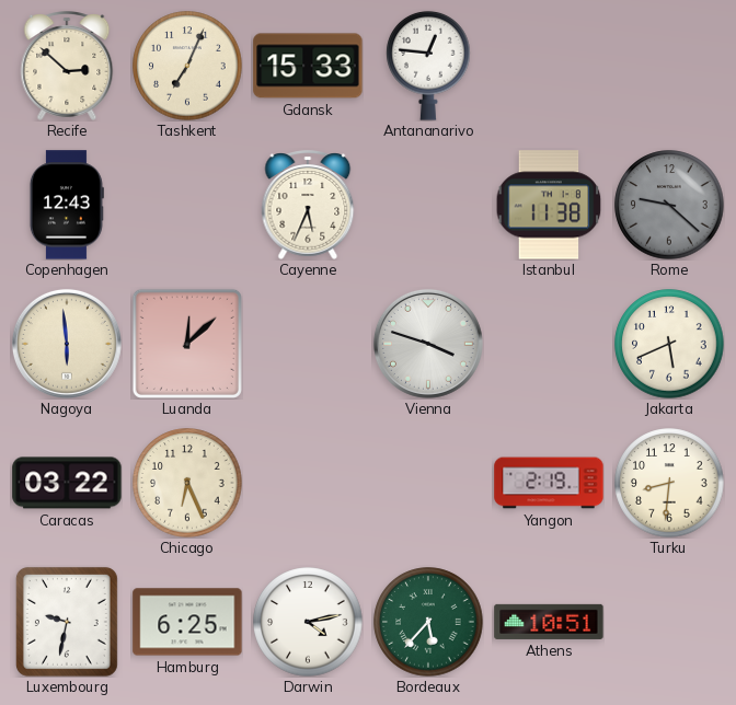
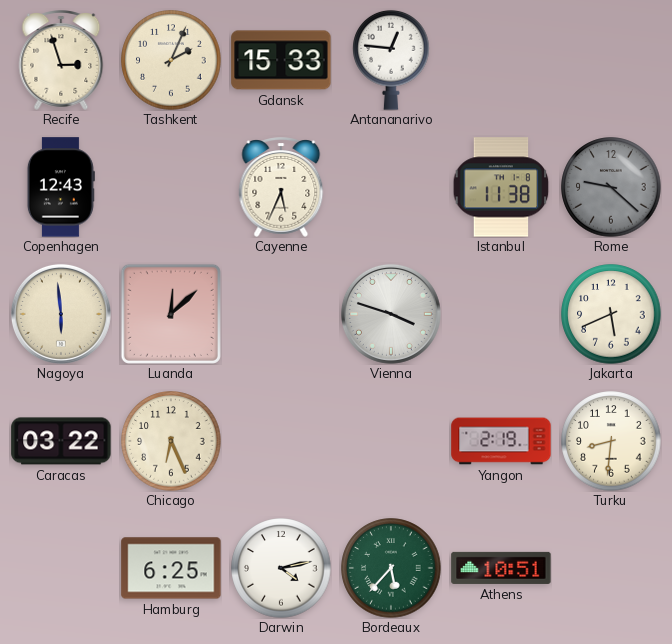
Recife: 2:52 -> 2:57
Tashkent: 7:04 -> 2:04
Luxembourg: 9:32 -> none
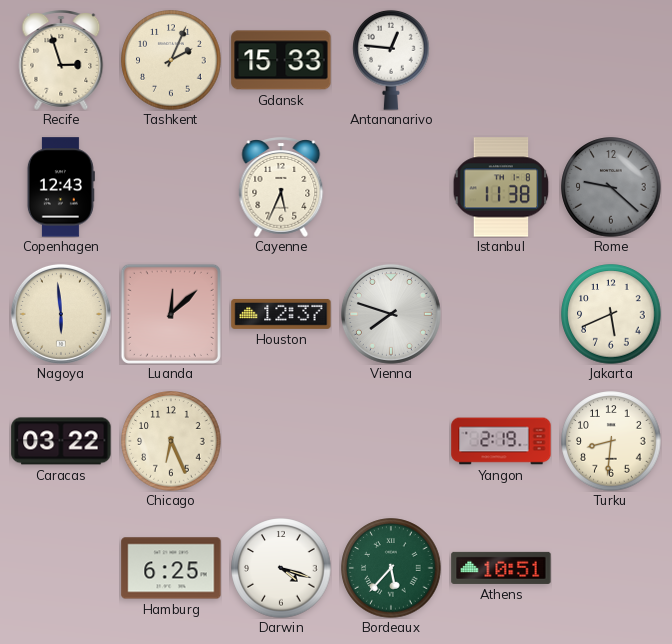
Houston: none -> 12:37
Vienna: 3:48 -> 7:48
Darwin: 4:13 -> 4:18
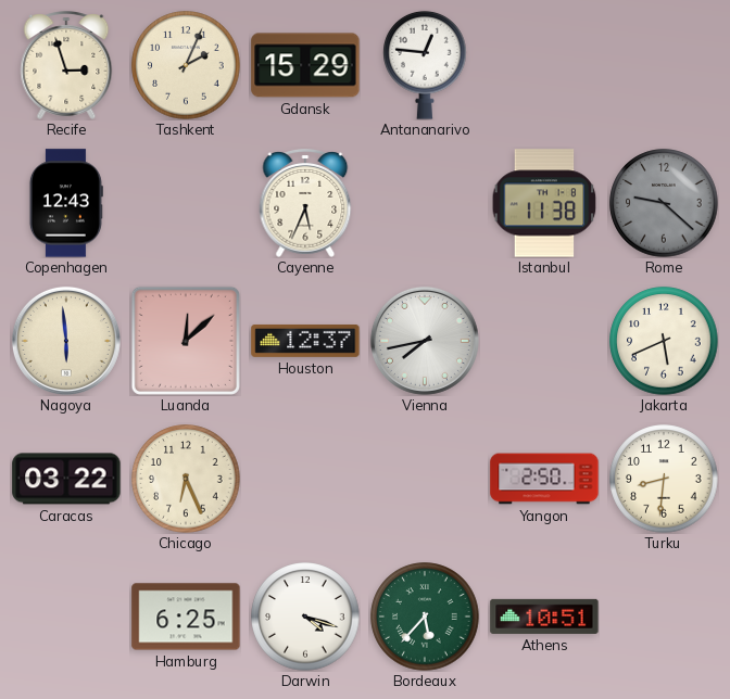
Gdansk: 15:33 -> 15:29
Vienna: 7:48 -> 7:43
Yangon: 2:19 -> 2:50
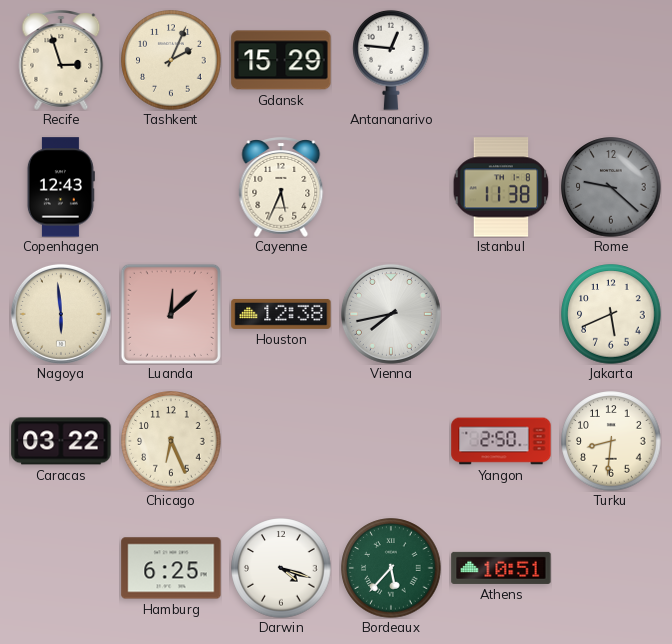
Houston: 12:37 -> 12:38
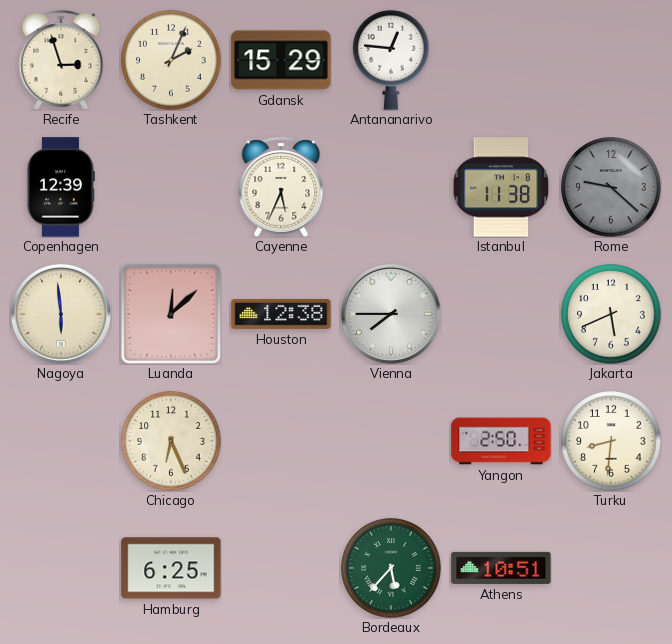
Copenhagen: 12:43 -> 12:39
Vienna: 7:43 -> 7:45
Caracas: 03:22 -> none
Darwin: 4:18 -> none
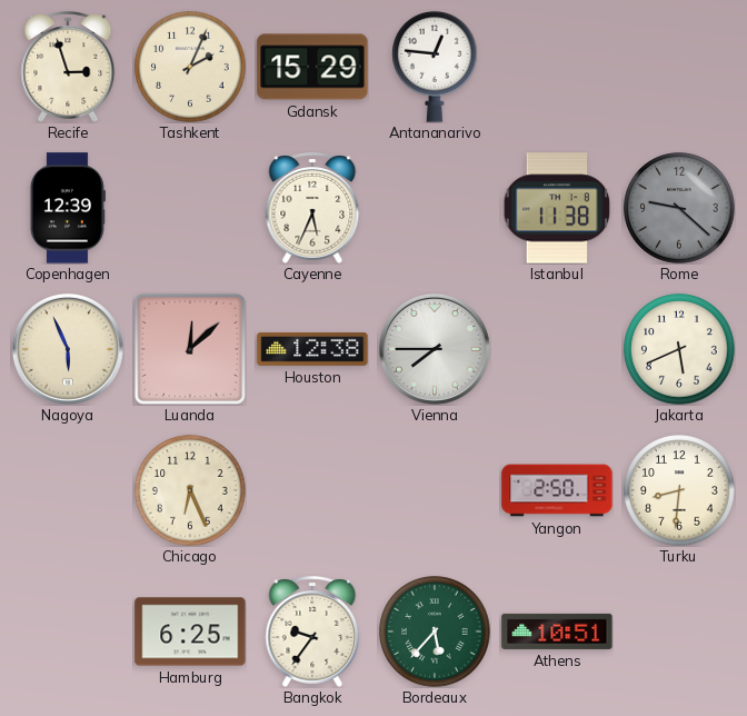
Nagoya: 5:59 -> 5:56
Bangkok: none -> 9:36
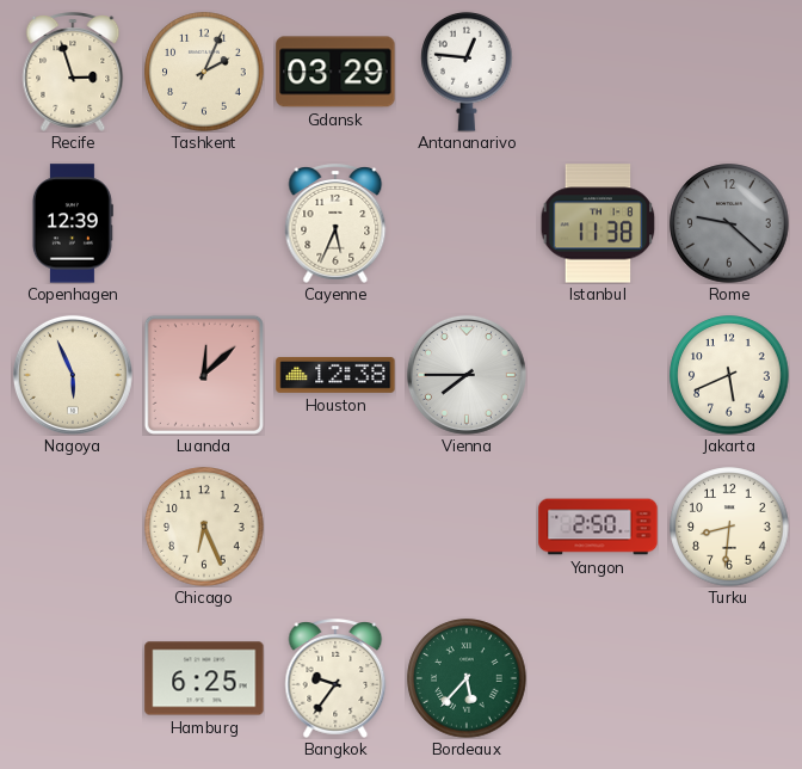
Gdansk: 15:29 -> 03:29
Athens: 10:51 -> none
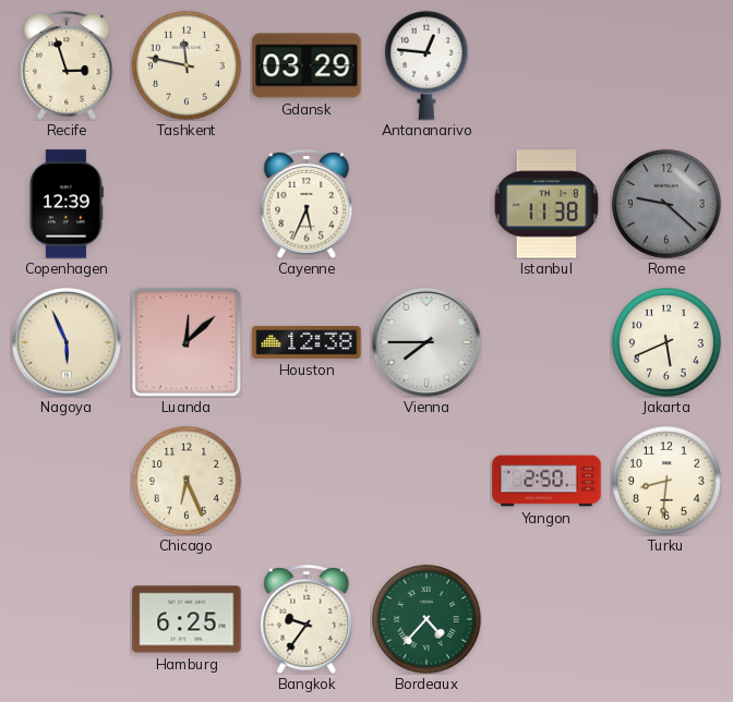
Tashkent: 2:04 -> 11:47
Bordeaux: 5:37 -> 4:37
